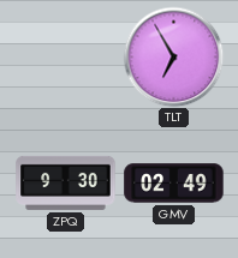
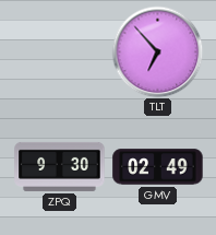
TLT: 6:55 -> 6:53
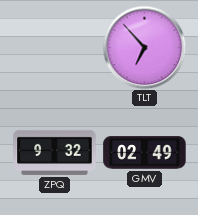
ZPQ: 9:30 -> 9:32
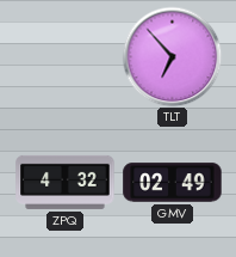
ZPQ: 9:32 -> 4:32
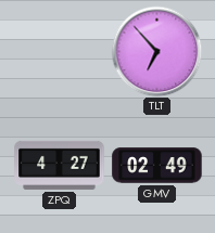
ZPQ: 4:32 -> 4:27
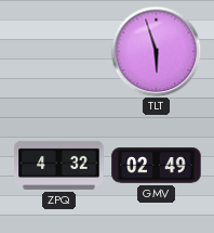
TLT: 6:53 -> 5:57
ZPQ: 4:27 -> 4:32
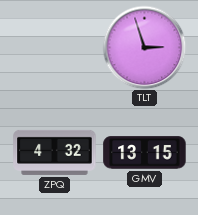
TLT: 5:57 -> 2:57
GMV: 02:49 -> 13:15
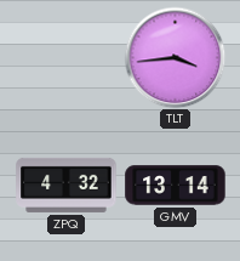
TLT: 2:57 -> 3:44
GMV: 13:15 -> 13:14
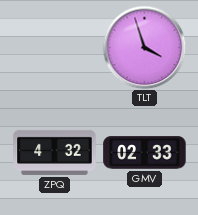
TLT: 3:44 -> 3:57
GMV: 13:14 -> 02:33
